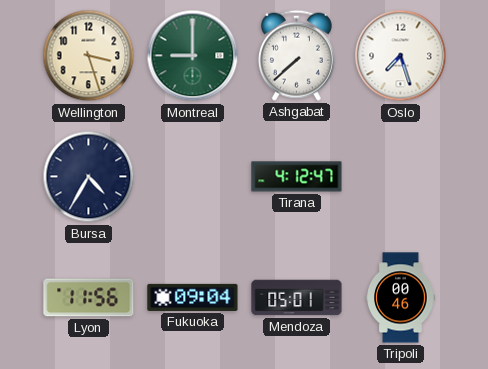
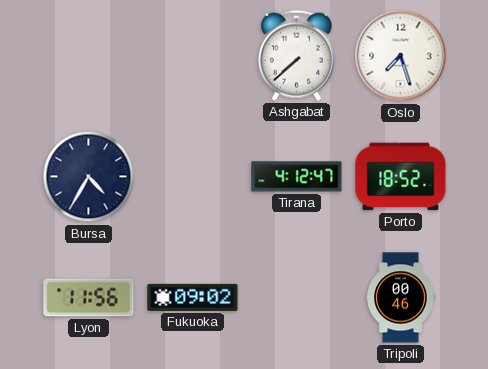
Wellington: 3:27 -> none
Montreal: 9:00 -> none
Porto: none -> 18:52
Fukuoka: 09:04 -> 09:02
Mendoza: 05:01 -> none
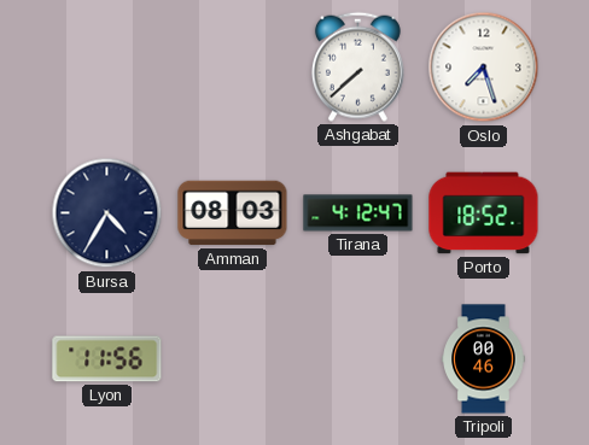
Amman: none -> 08:03
Fukuoka: 09:02 -> none
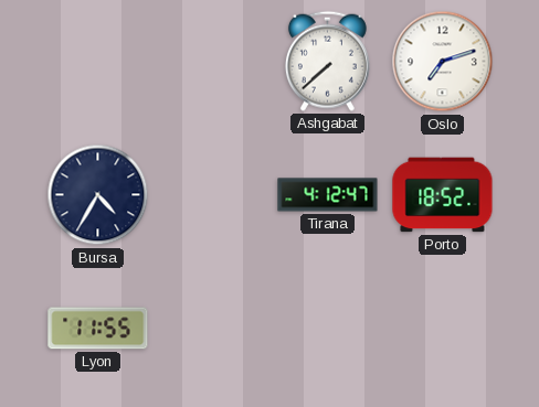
Oslo: 7:27 -> 7:12
Amman: 08:03 -> none
Lyon: 11:56 -> 11:55
Tripoli: 00:46 -> none
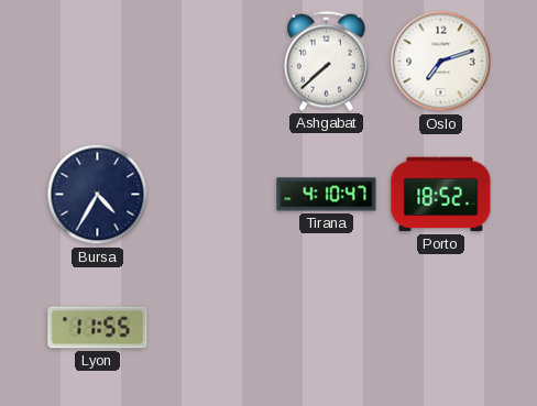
Tirana: 4:12 -> 4:10
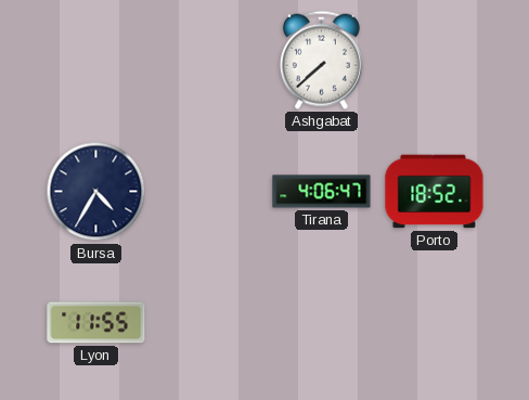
Oslo: 7:12 -> none
Tirana: 4:10 -> 4:06
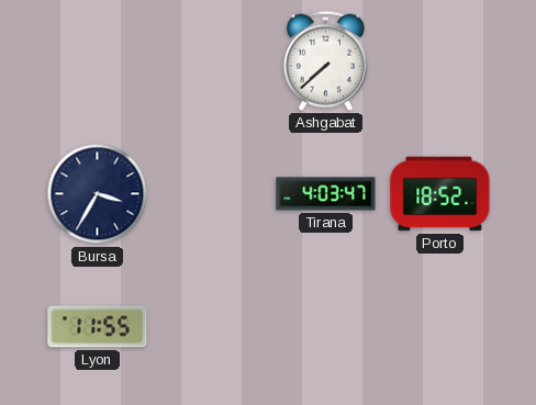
Bursa: 4:35 -> 3:35
Tirana: 4:06 -> 4:03
